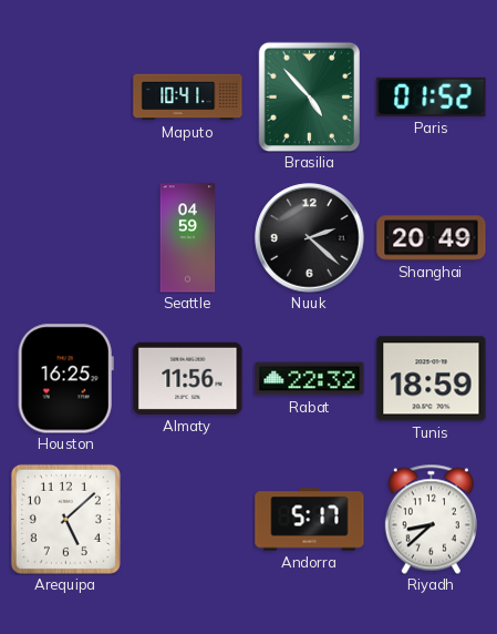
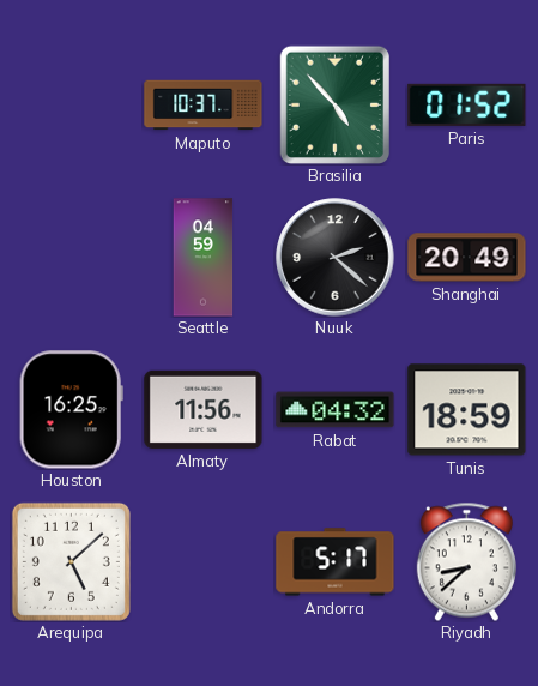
Maputo: 10:41 -> 10:37
Rabat: 22:32 -> 04:32
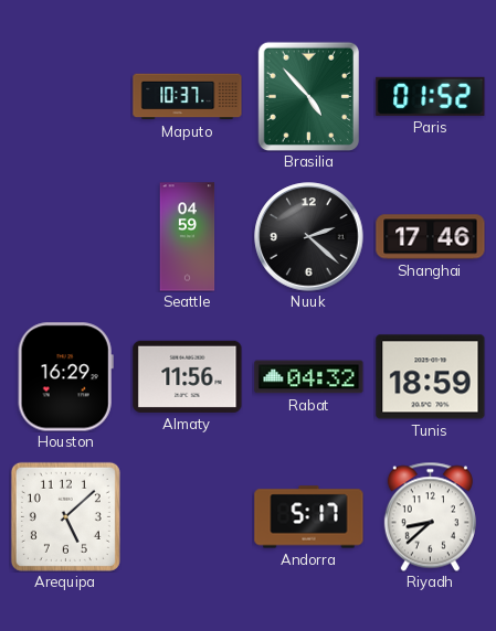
Shanghai: 20:49 -> 17:46
Houston: 16:25 -> 16:29
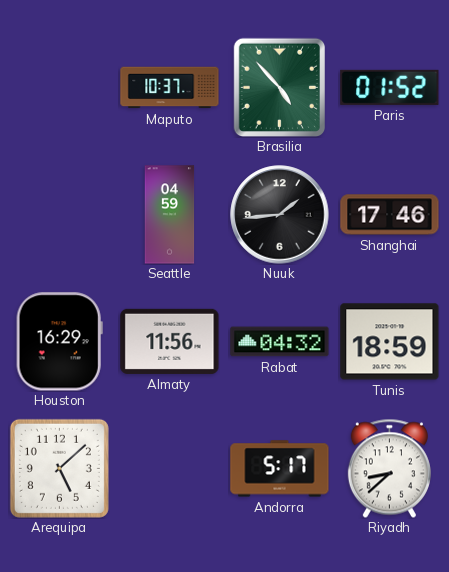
Nuuk: 2:22 -> 1:44
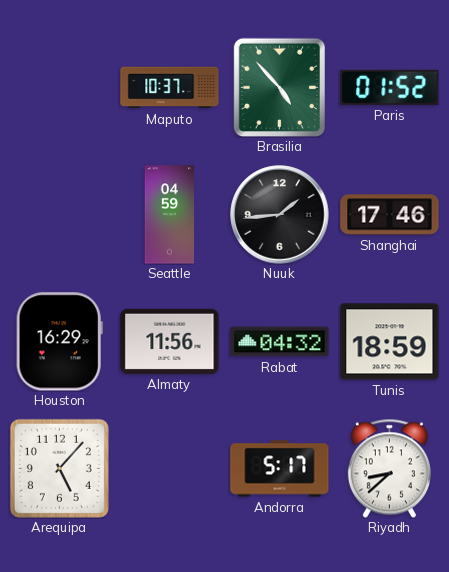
Arequipa: 5:08 -> 5:07
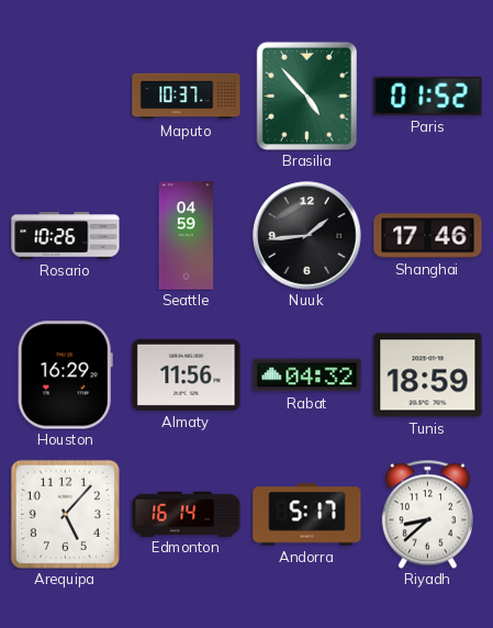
Rosario: none -> 10:26
Edmonton: none -> 16:14
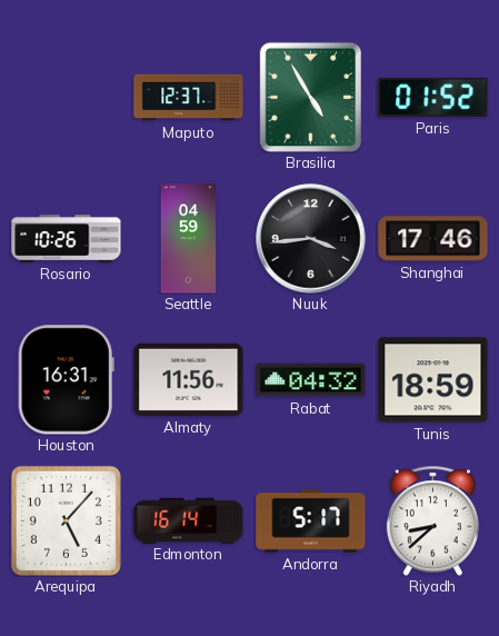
Maputo: 10:37 -> 12:37
Brasilia: 4:53 -> 4:55
Nuuk: 1:44 -> 3:44
Houston: 16:29 -> 16:31
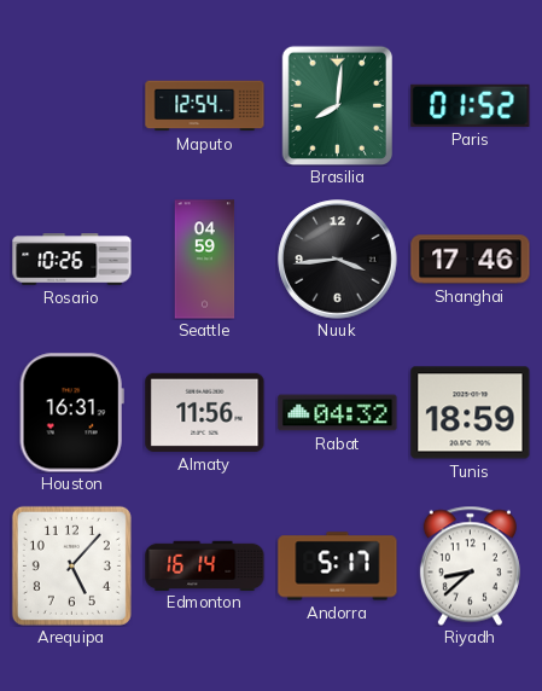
Maputo: 12:37 -> 12:54
Brasilia: 4:55 -> 8:01
